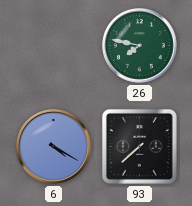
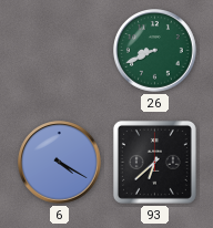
26: 7:47 -> 8:41
93: 7:38 -> 6:38
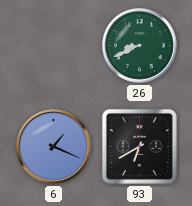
6: 4:20 -> 1:19
93: 6:38 -> 6:40
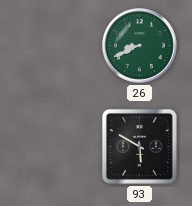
6: 1:19 -> none
93: 6:40 -> 5:50
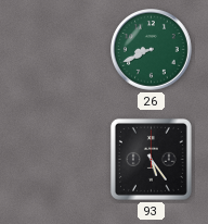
93: 5:50 -> 5:24
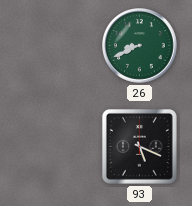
93: 5:24 -> 5:19
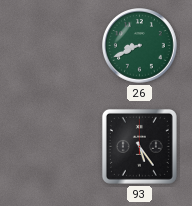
93: 5:19 -> 5:24
